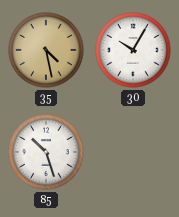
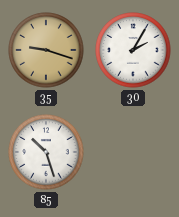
35: 4:28 -> 9:18
30: 10:05 -> 2:05
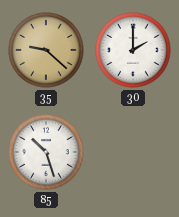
35: 9:18 -> 9:22
30: 2:05 -> 2:00
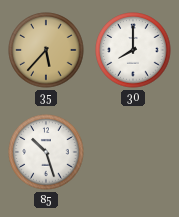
35: 9:22 -> 5:37
30: 2:00 -> 8:00
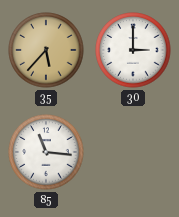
30: 8:00 -> 3:00
85: 10:27 -> 11:16
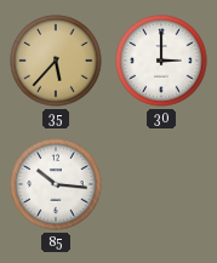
85: 11:16 -> 10:16
